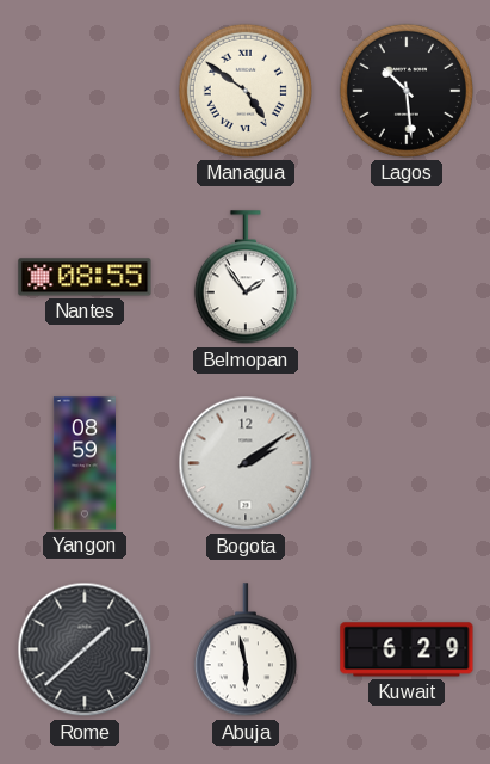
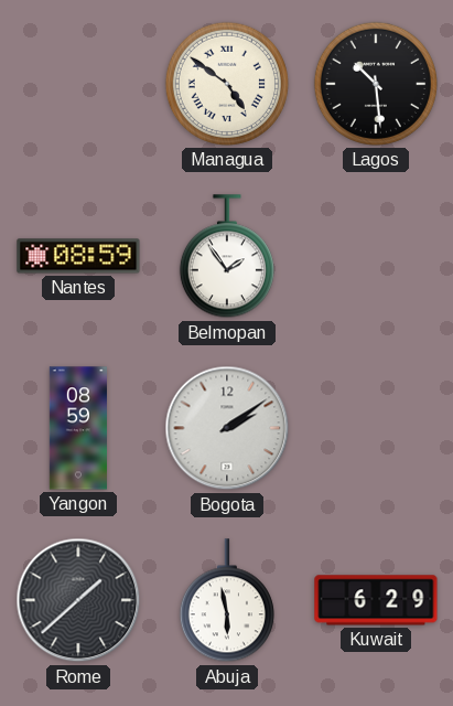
Nantes: 08:55 -> 08:59
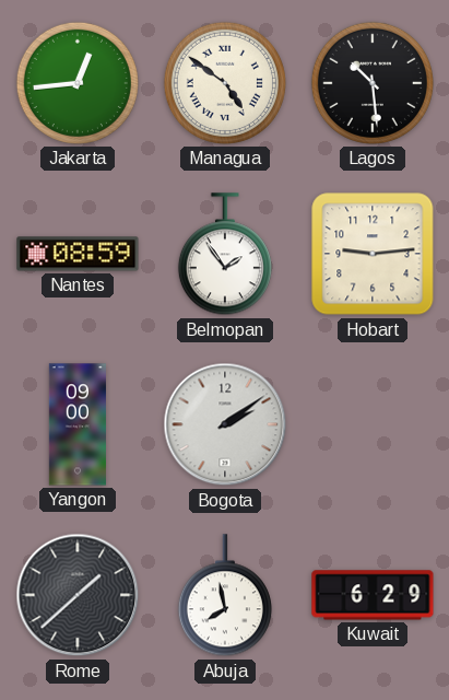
Jakarta: none -> 12:44
Hobart: none -> 9:14
Yangon: 08:59 -> 09:00
Abuja: 5:58 -> 7:58
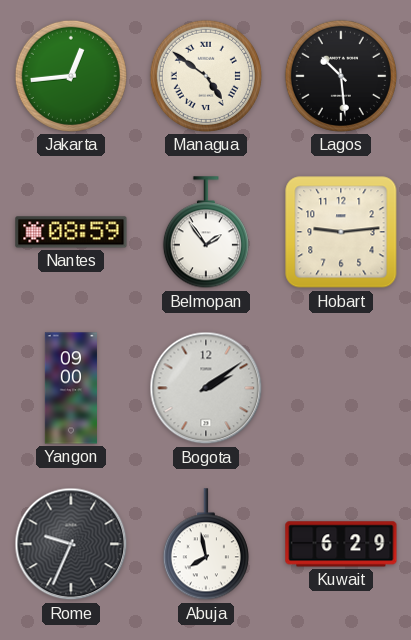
Rome: 1:38 -> 9:34
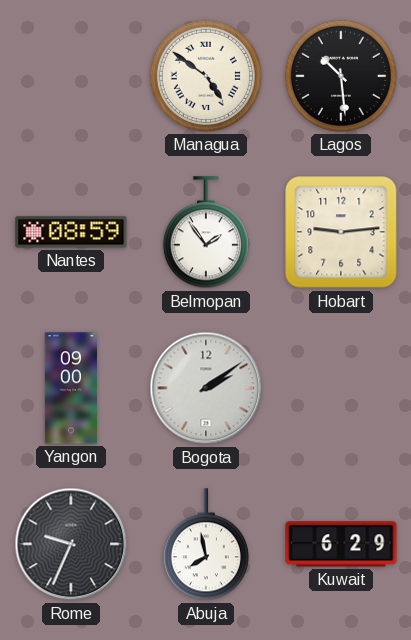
Jakarta: 12:44 -> none
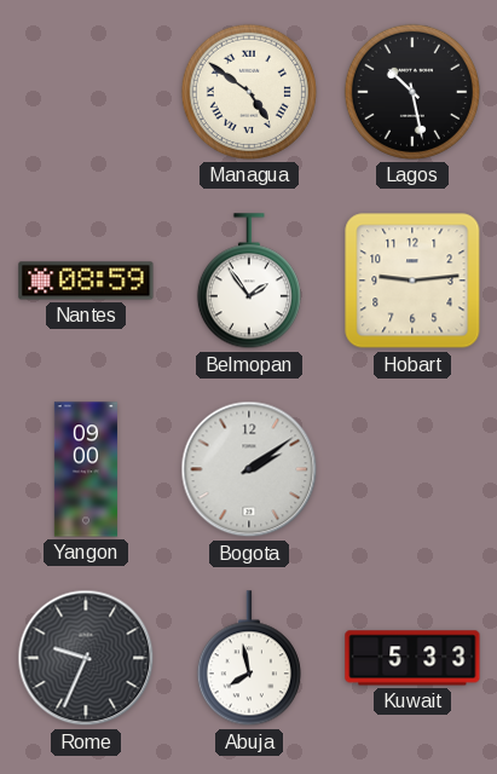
Lagos: 10:29 -> 10:28
Kuwait: 6:29 -> 5:33
